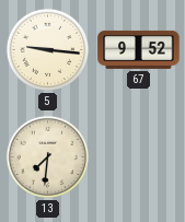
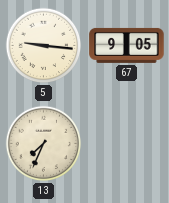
67: 9:52 -> 9:05
13: 7:31 -> 7:34
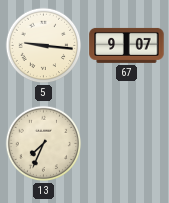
67: 9:05 -> 9:07
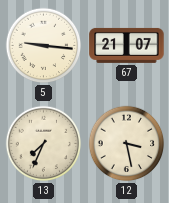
67: 9:07 -> 21:07
12: none -> 3:28
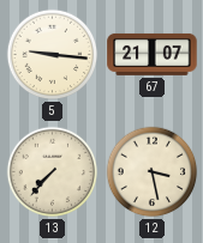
13: 7:34 -> 7:37
